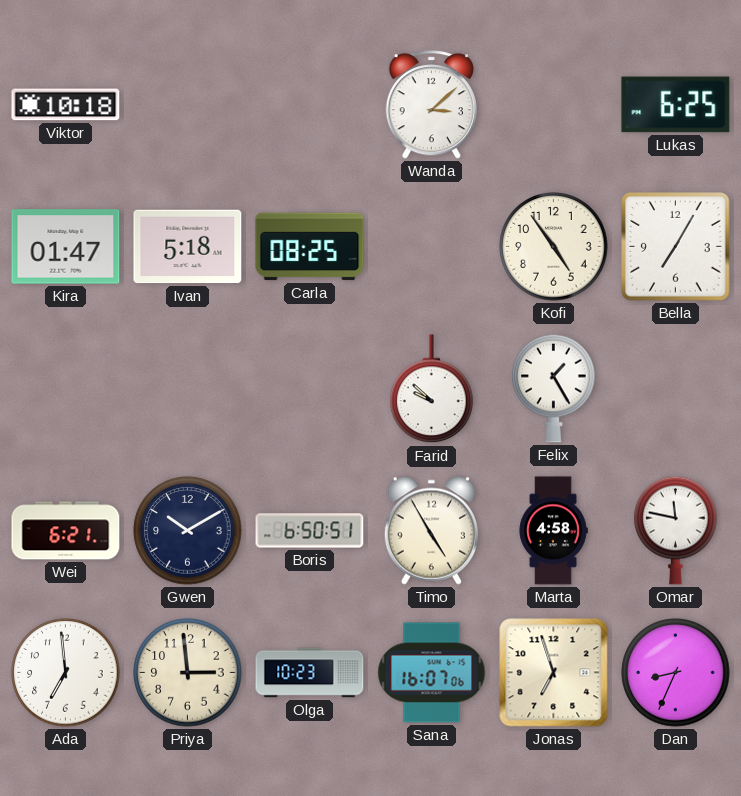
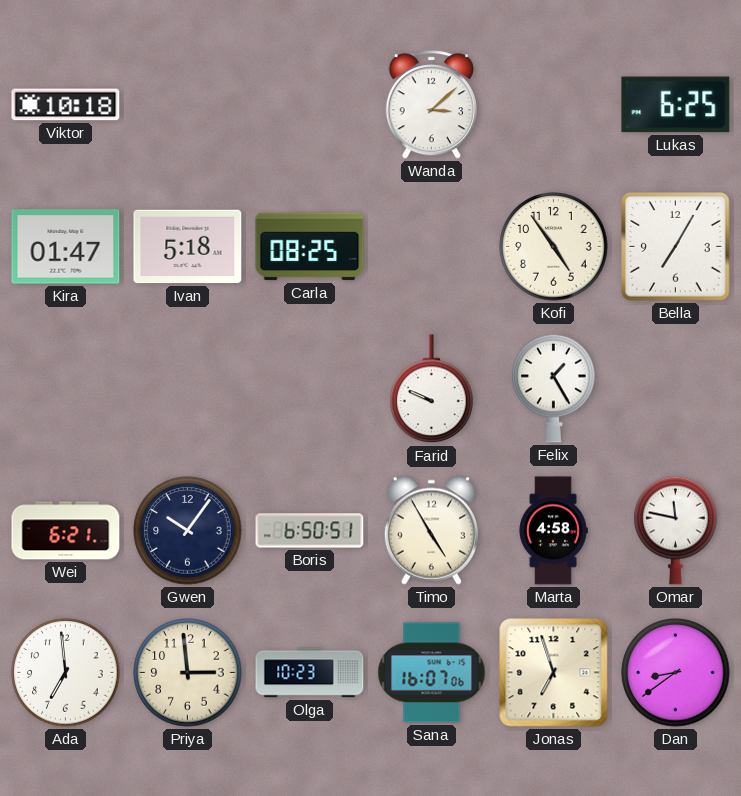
Farid: 9:52 -> 9:49
Gwen: 10:10 -> 10:06
Dan: 8:34 -> 8:39
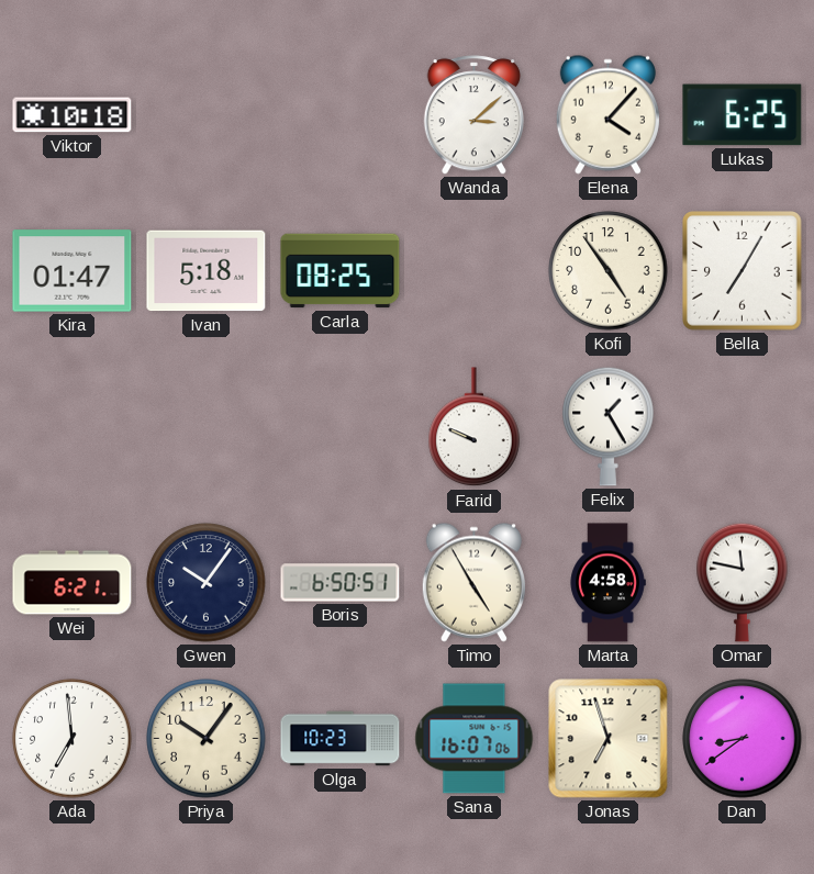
Elena: none -> 4:07
Priya: 2:59 -> 10:06
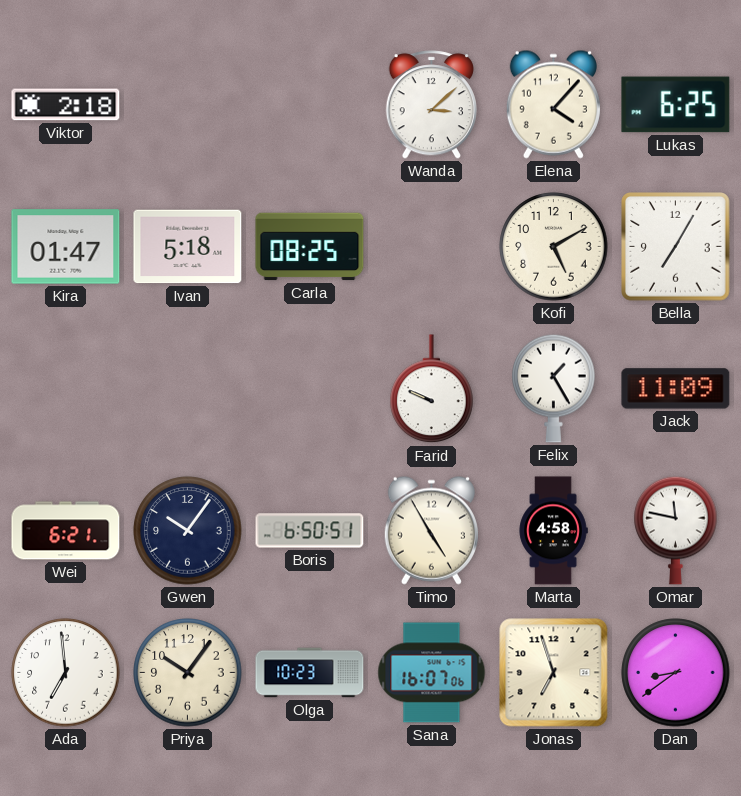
Viktor: 10:18 -> 2:18
Kofi: 4:54 -> 5:10
Jack: none -> 11:09
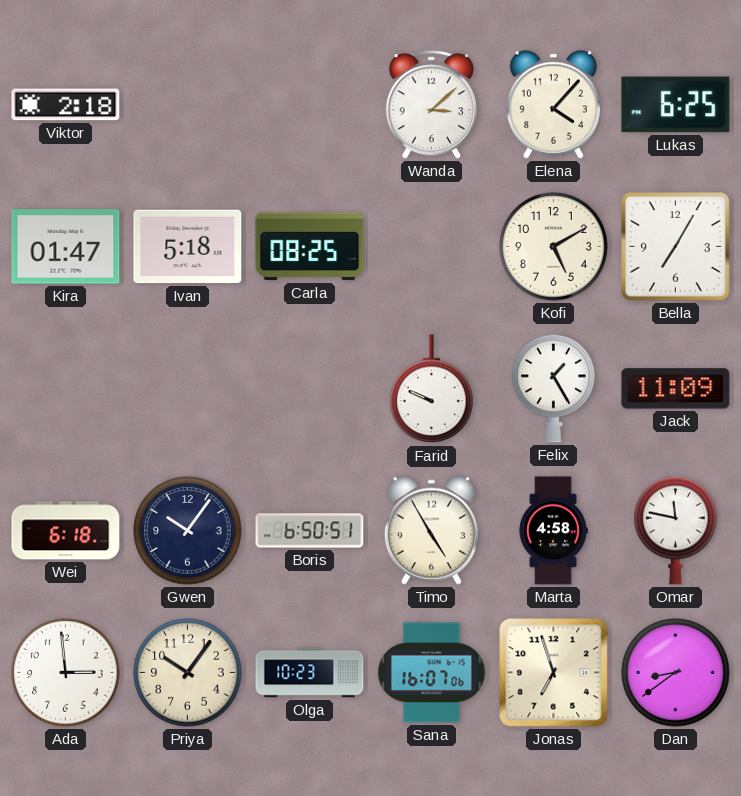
Wei: 6:21 -> 6:18
Ada: 6:59 -> 2:59
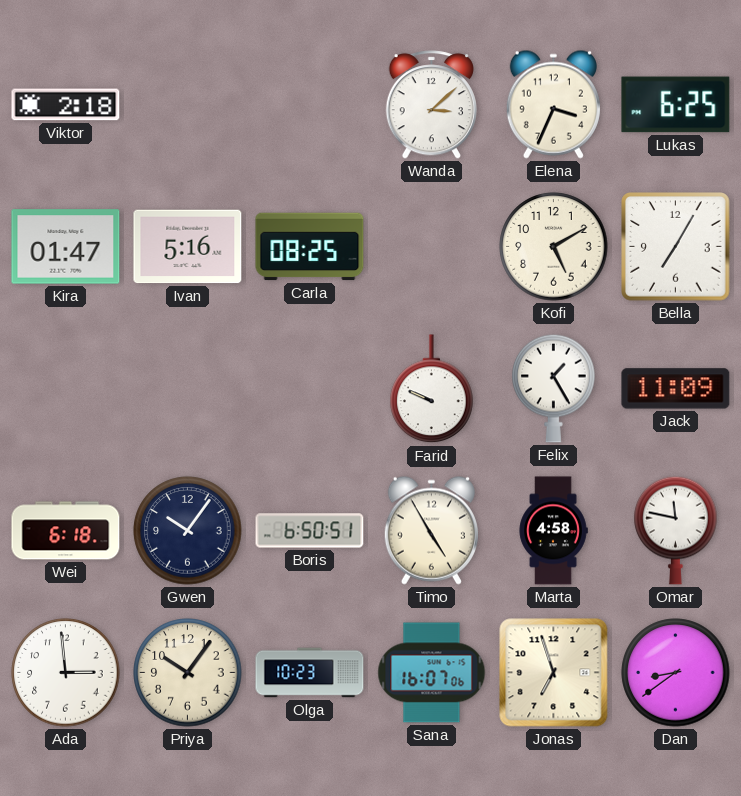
Elena: 4:07 -> 3:34
Ivan: 5:18 -> 5:16
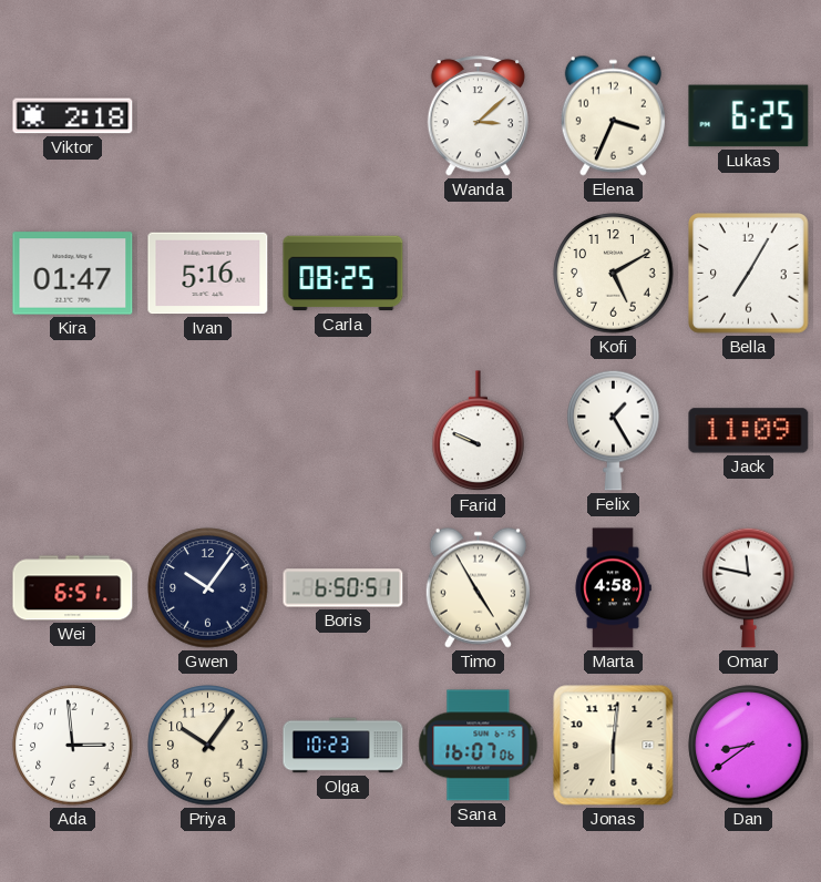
Wei: 6:18 -> 6:51
Jonas: 6:57 -> 6:01
